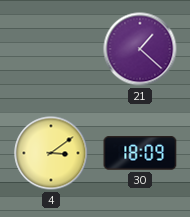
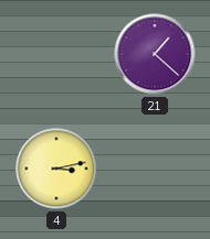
4: 3:09 -> 3:13
30: 18:09 -> none
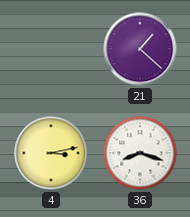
36: none -> 8:18
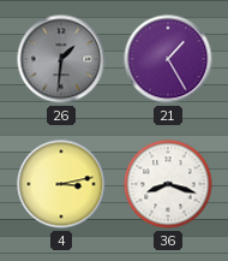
26: none -> 1:31
21: 1:22 -> 1:25
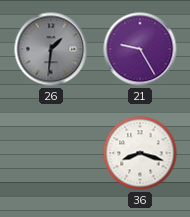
21: 1:25 -> 9:25
4: 3:13 -> none
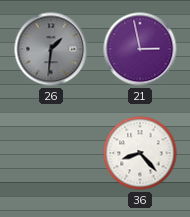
21: 9:25 -> 2:58
36: 8:18 -> 8:23
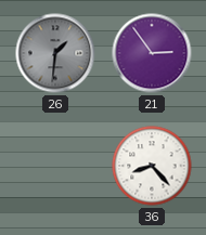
21: 2:58 -> 2:54
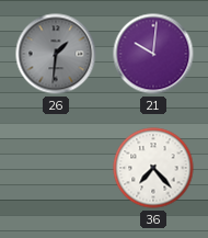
21: 2:54 -> 10:01
36: 8:23 -> 7:23
